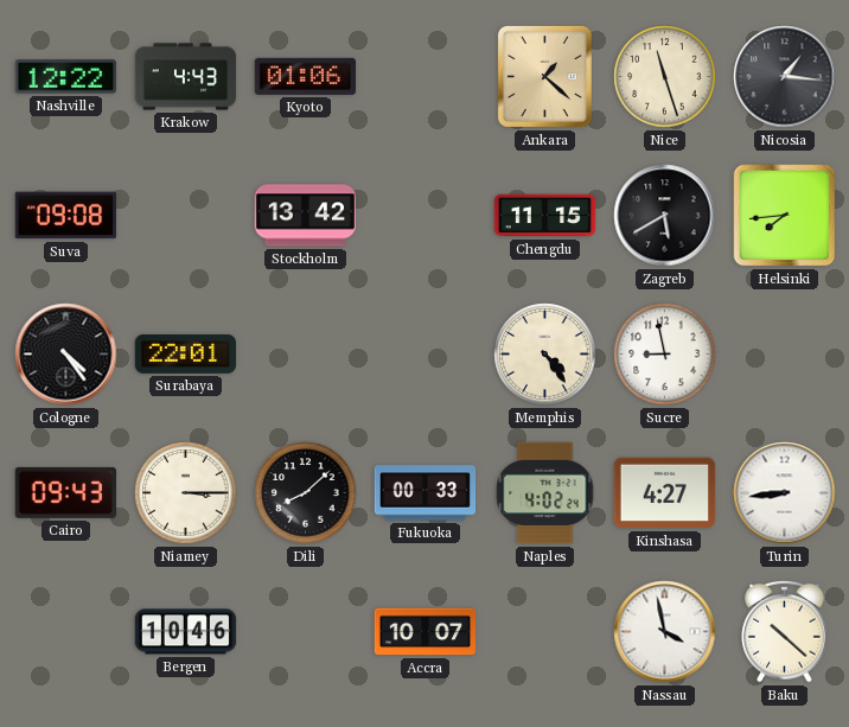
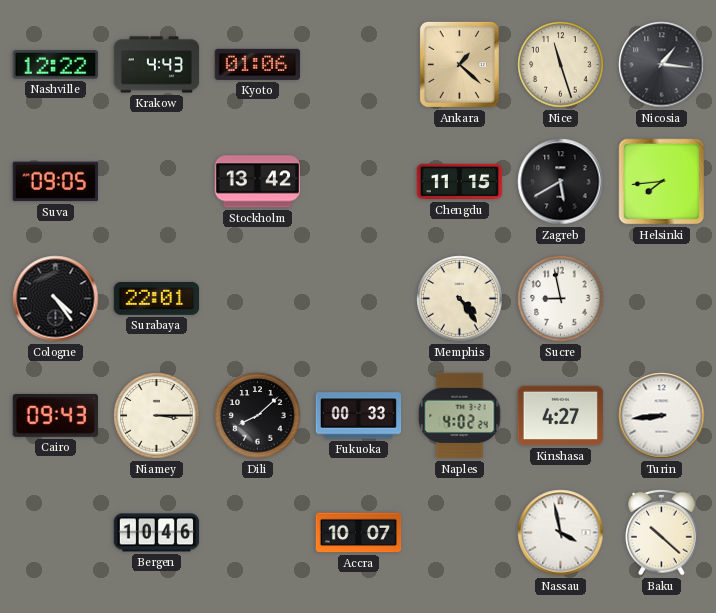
Suva: 09:08 -> 09:05
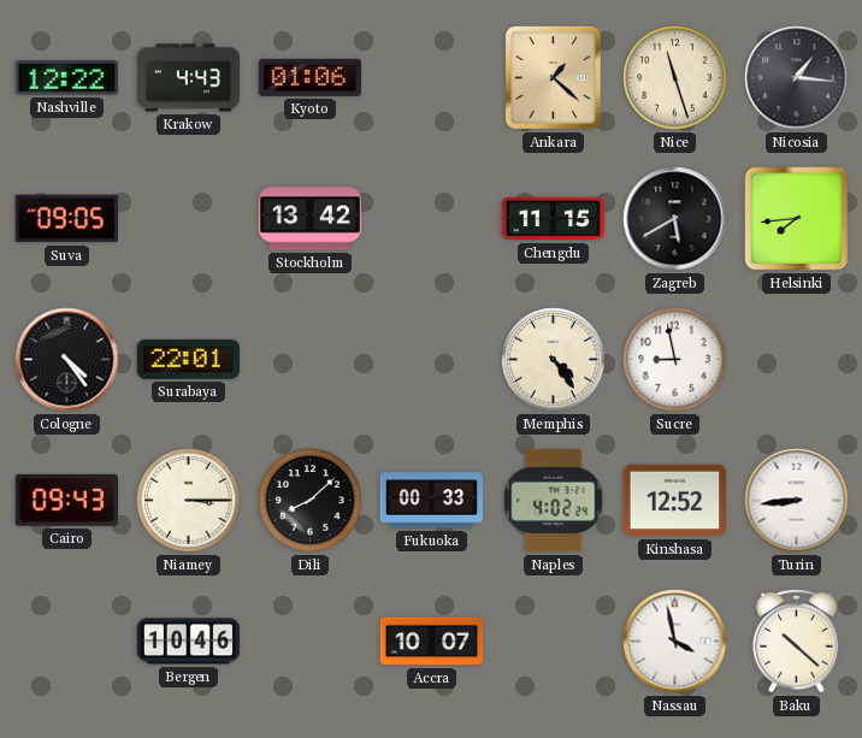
Kinshasa: 4:27 -> 12:52
